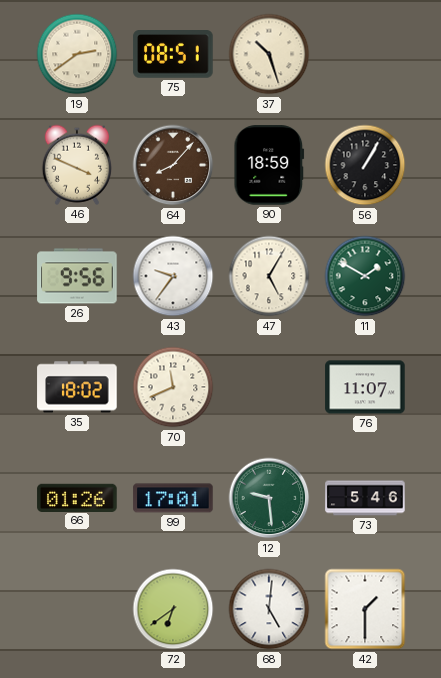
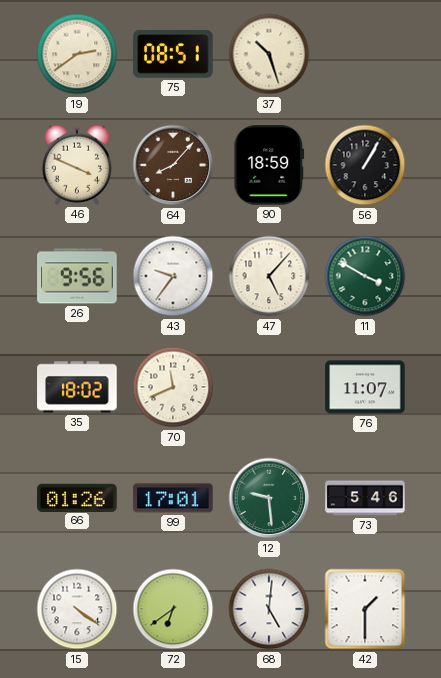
47: 5:05 -> 5:07
11: 1:50 -> 3:50
15: none -> 4:21
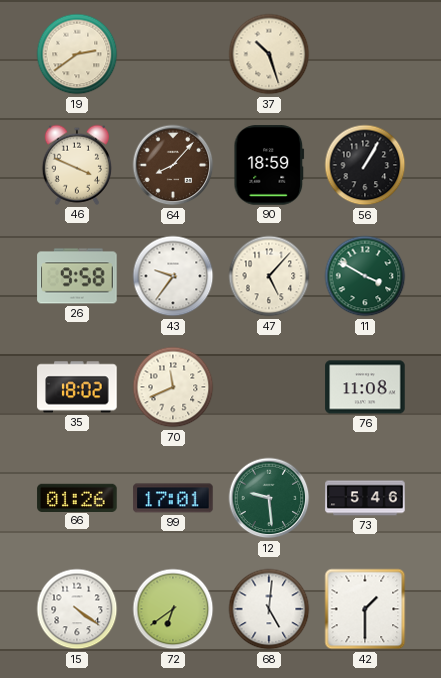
75: 08:51 -> none
26: 9:56 -> 9:58
76: 11:07 -> 11:08
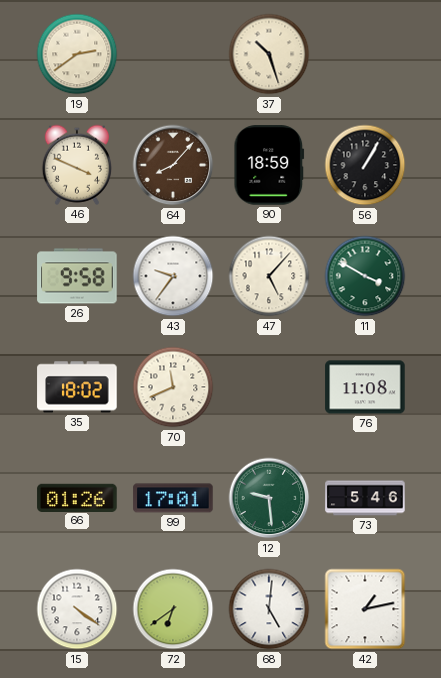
42: 1:30 -> 1:13
